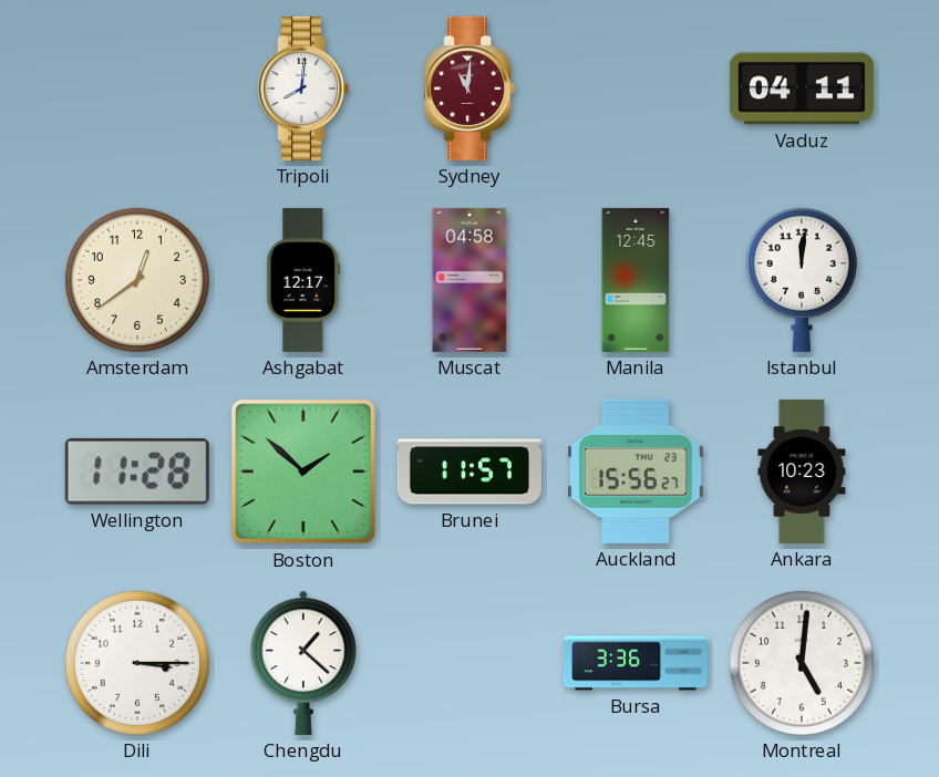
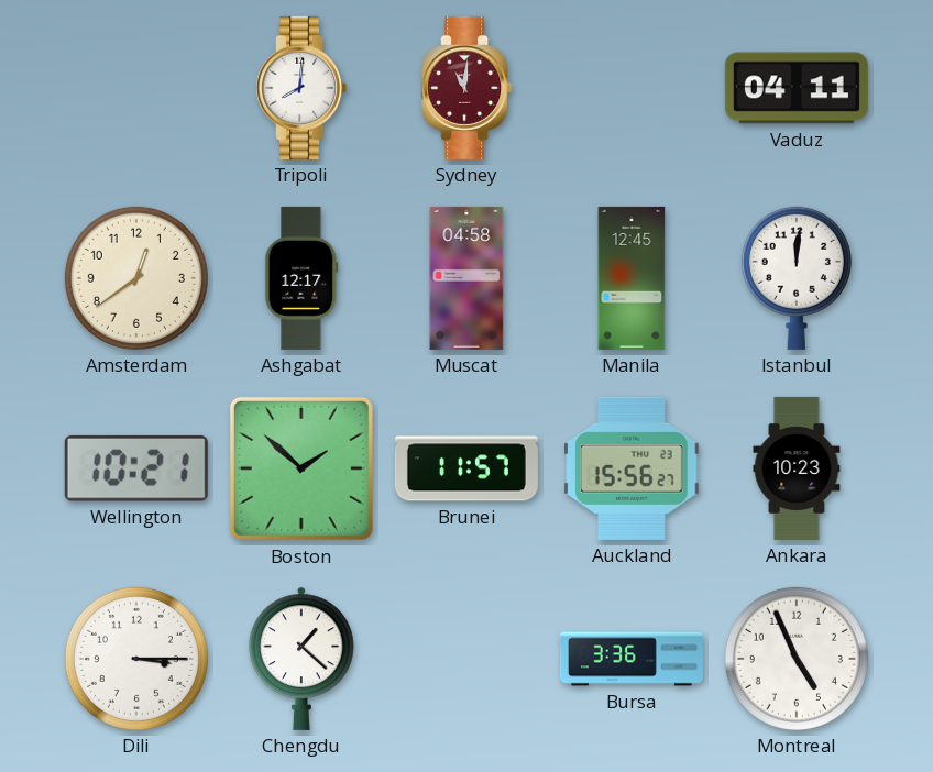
Wellington: 11:28 -> 10:21
Montreal: 5:01 -> 4:56
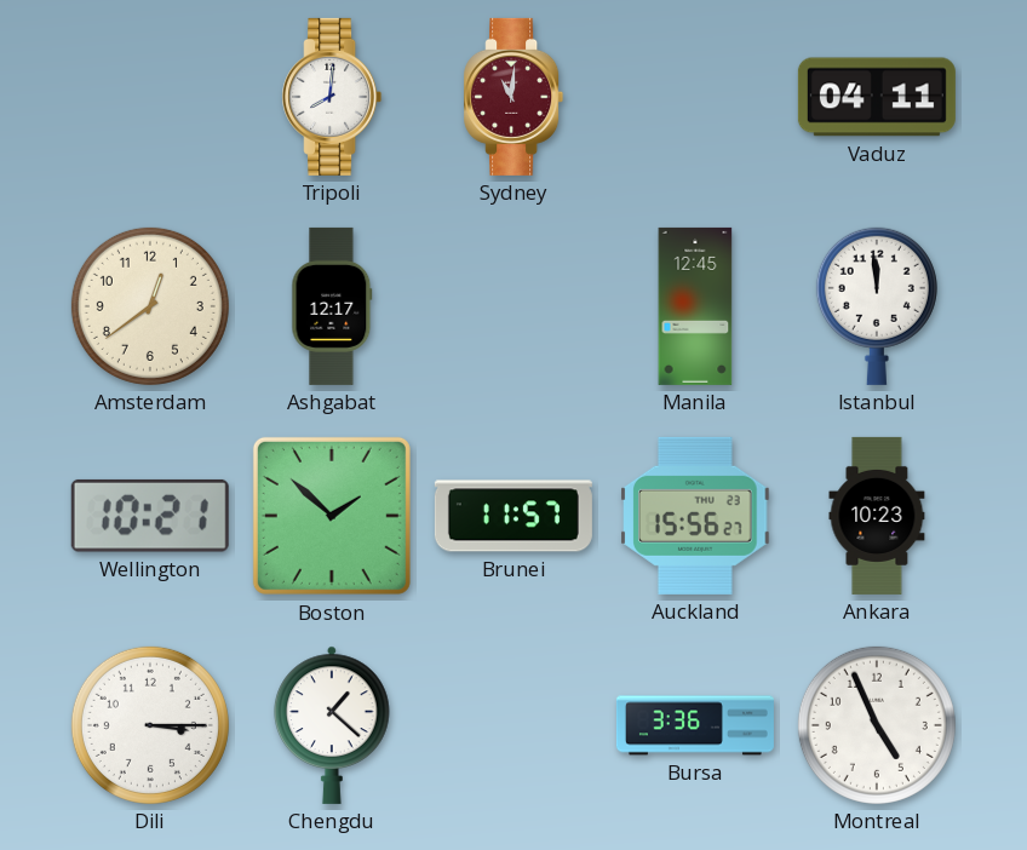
Muscat: 04:58 -> none
Istanbul: 12:01 -> 11:59
